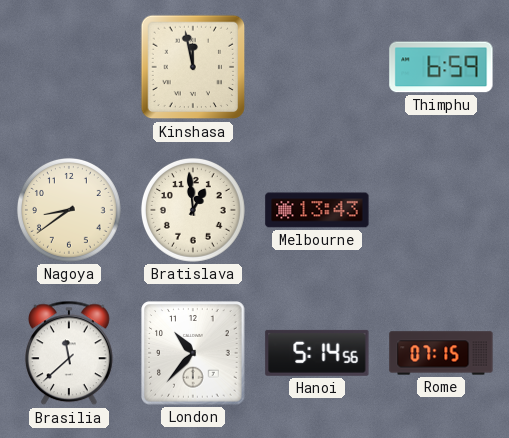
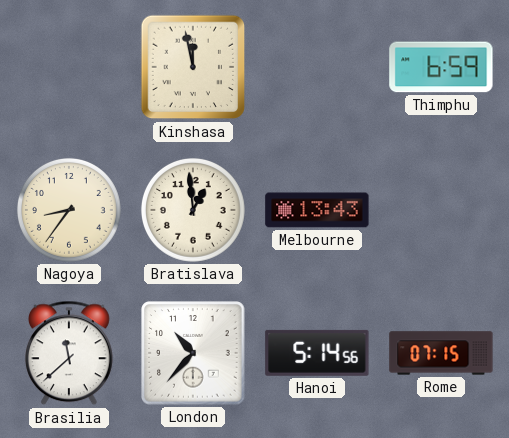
Nagoya: 8:39 -> 8:36
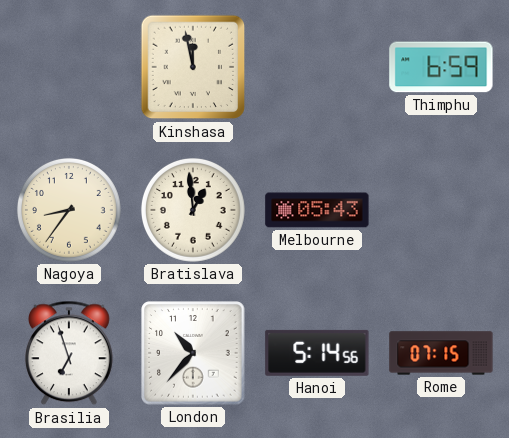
Melbourne: 13:43 -> 05:43
Brasilia: 11:38 -> 6:57
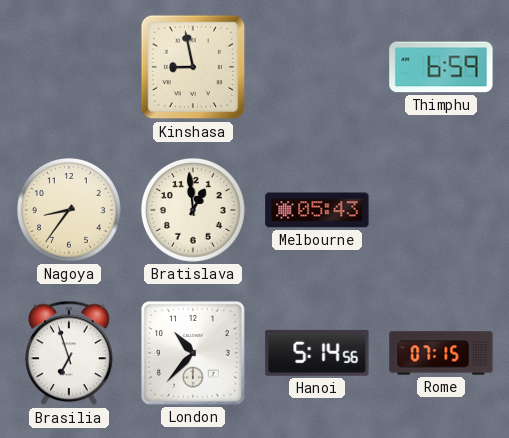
Kinshasa: 11:58 -> 8:58
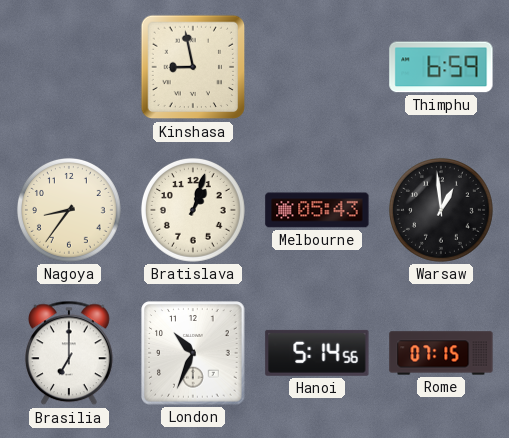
Bratislava: 12:59 -> 1:03
Warsaw: none -> 12:59
Brasilia: 6:57 -> 7:00
London: 10:37 -> 10:34
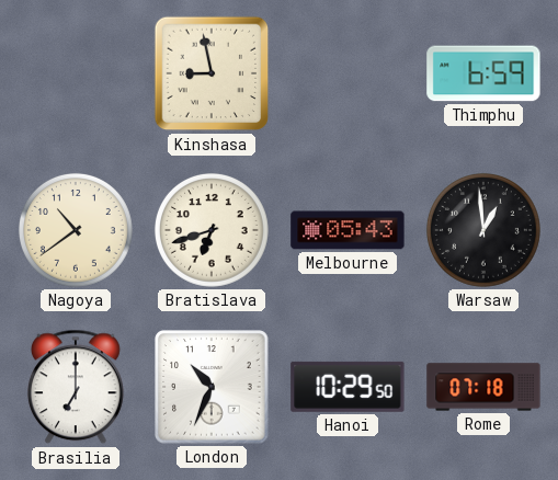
Nagoya: 8:36 -> 10:39
Bratislava: 1:03 -> 6:42
Hanoi: 5:14 -> 10:29
Rome: 07:15 -> 07:18
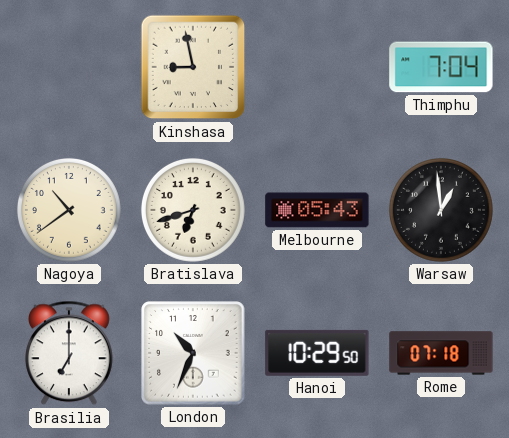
Thimphu: 6:59 -> 7:04
